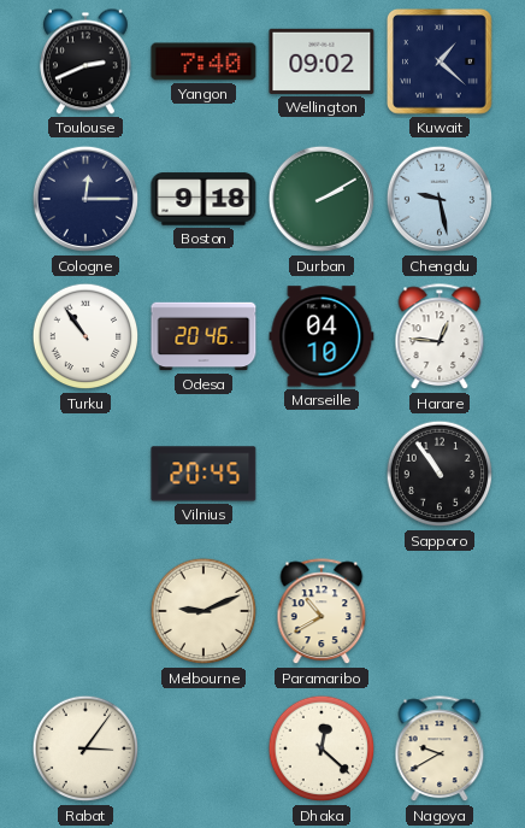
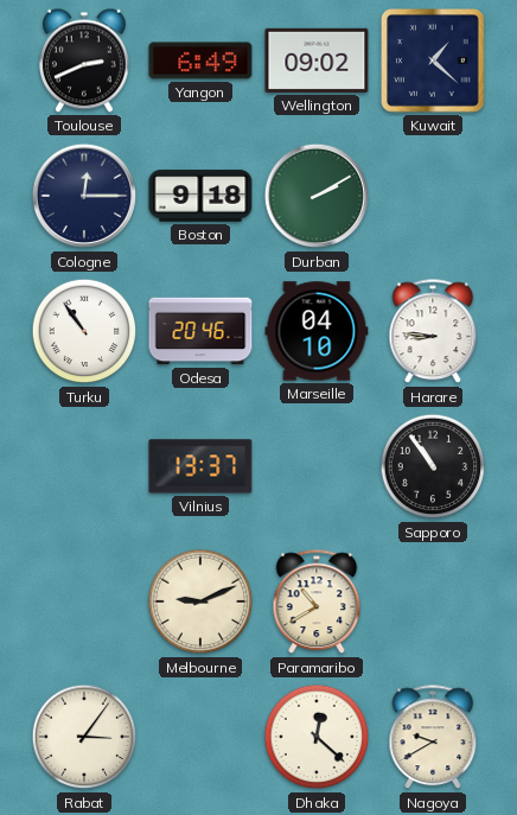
Yangon: 7:40 -> 6:49
Chengdu: 9:28 -> none
Harare: 12:46 -> 8:46
Vilnius: 20:45 -> 13:37
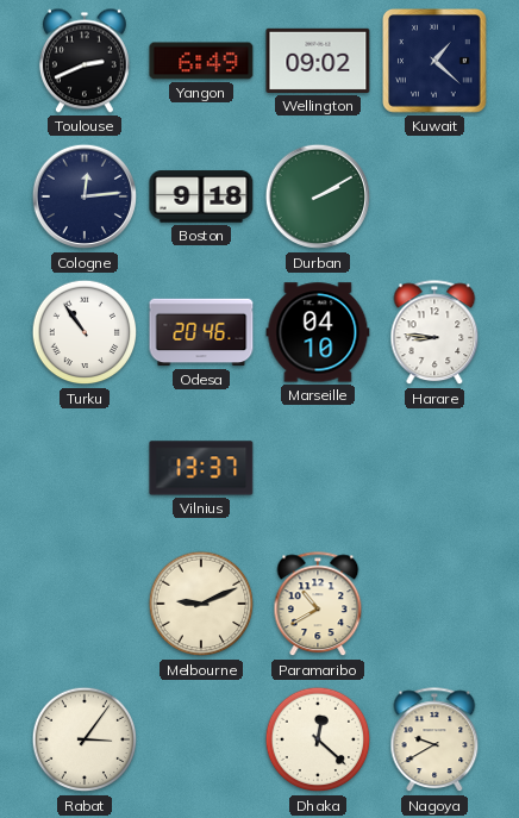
Cologne: 12:15 -> 12:14
Sapporo: 10:54 -> none
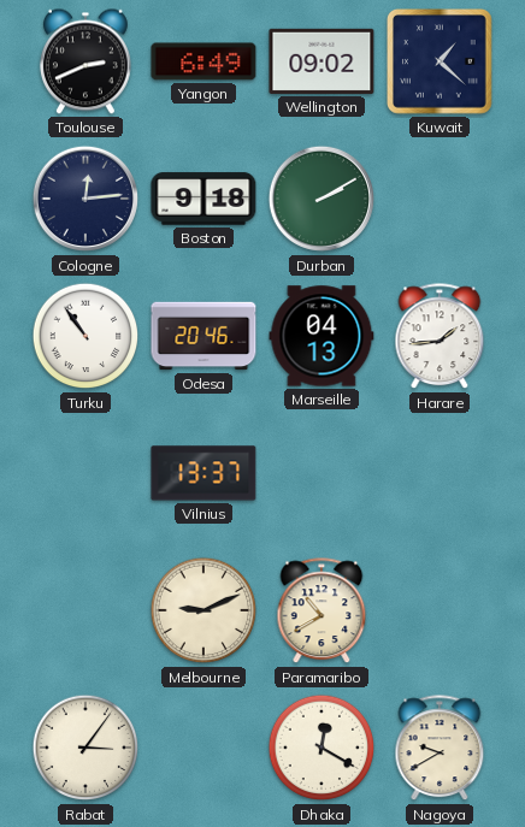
Marseille: 04:10 -> 04:13
Harare: 8:46 -> 1:44
Dhaka: 12:22 -> 12:20
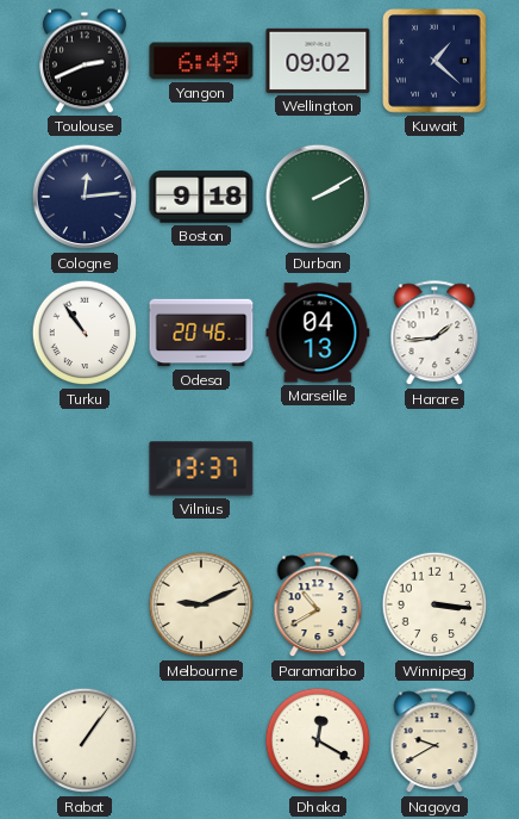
Winnipeg: none -> 3:16
Rabat: 3:06 -> 1:06
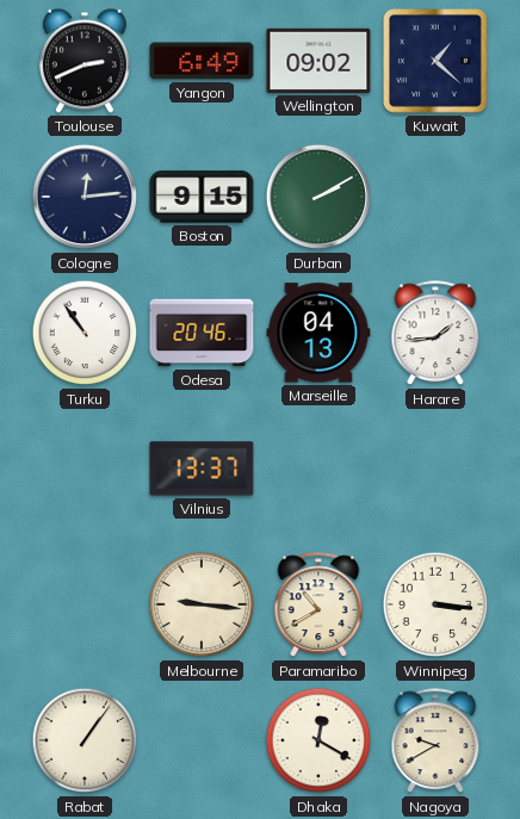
Boston: 9:18 -> 9:15
Melbourne: 9:11 -> 9:16
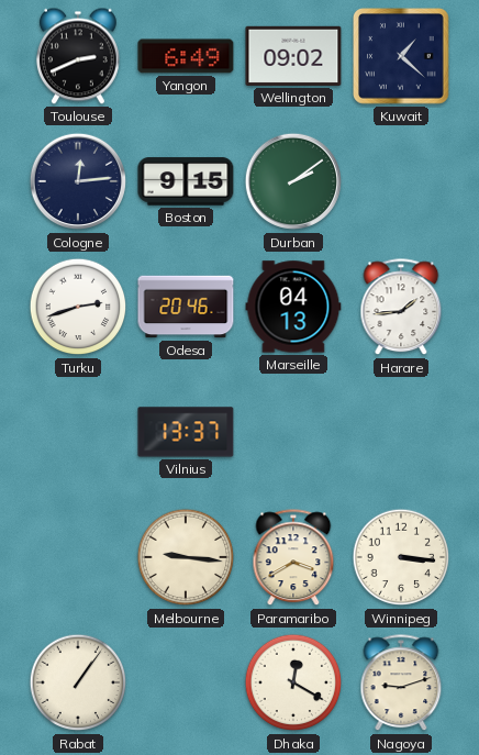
Durban: 2:10 -> 2:09
Turku: 10:54 -> 2:42
Paramaribo: 10:40 -> 3:40
Nagoya: 9:40 -> 9:12
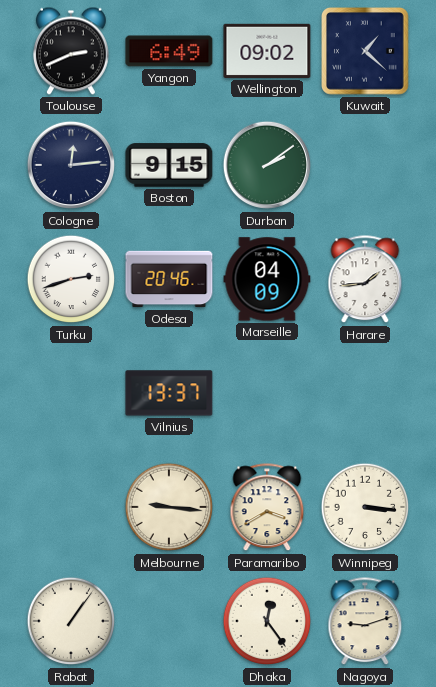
Marseille: 04:13 -> 04:09
Dhaka: 12:20 -> 12:24
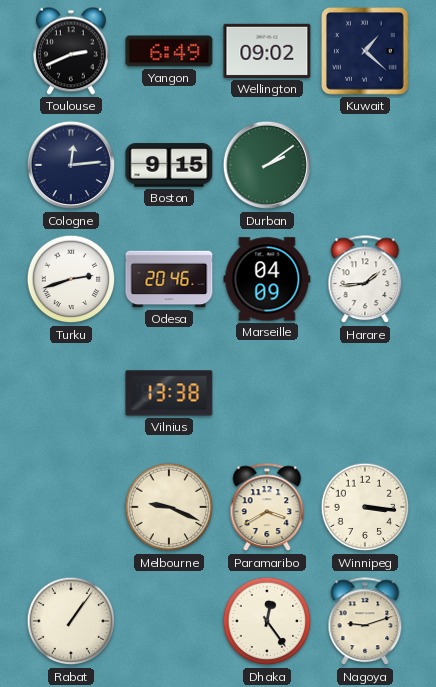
Vilnius: 13:37 -> 13:38
Melbourne: 9:16 -> 9:19
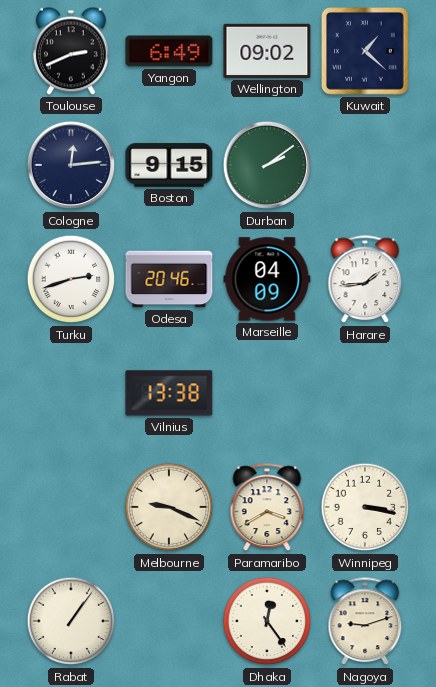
Winnipeg: 3:16 -> 3:17
